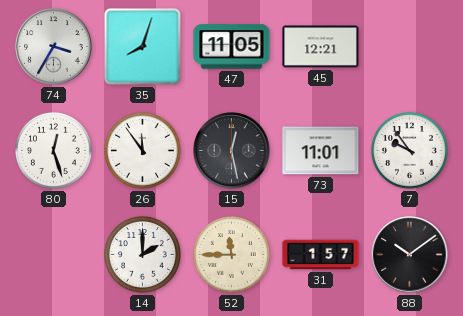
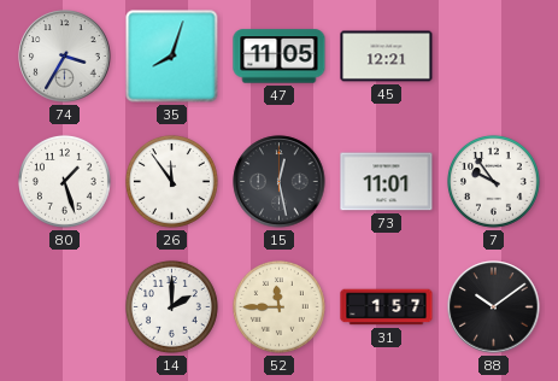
80: 12:27 -> 1:27
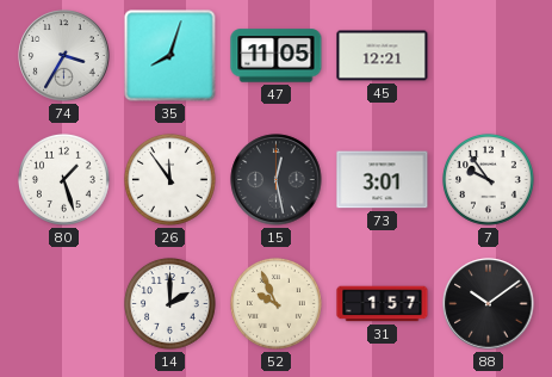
73: 11:01 -> 3:01
52: 11:45 -> 9:56
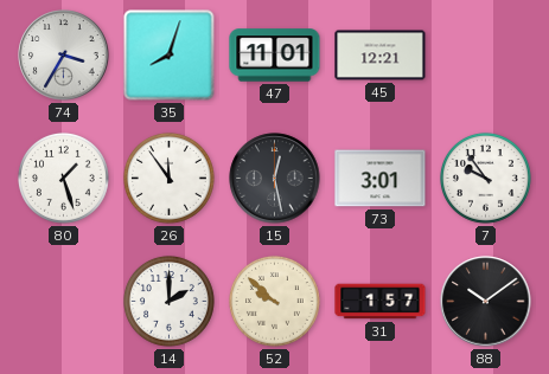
47: 11:05 -> 11:01
52: 9:56 -> 9:52
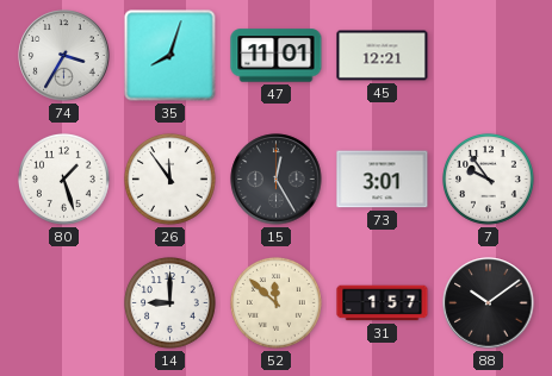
15: 12:28 -> 12:25
14: 2:00 -> 9:00
52: 9:52 -> 11:52
